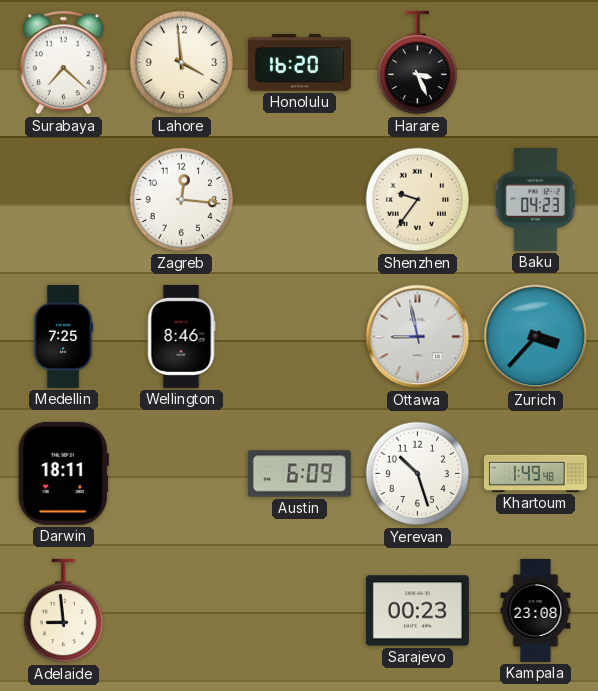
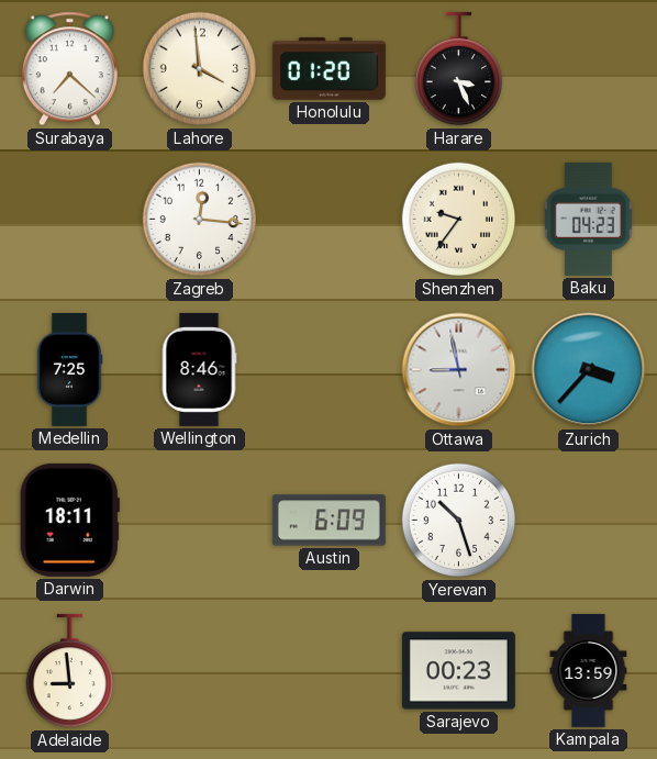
Honolulu: 16:20 -> 01:20
Khartoum: 1:49 -> none
Kampala: 23:08 -> 13:59
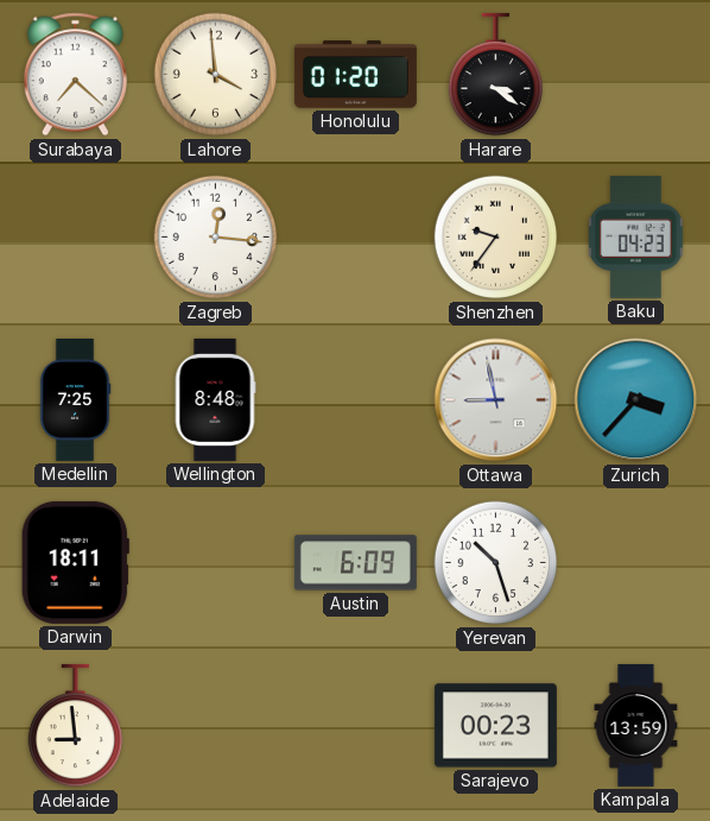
Harare: 3:26 -> 3:21
Wellington: 8:46 -> 8:48
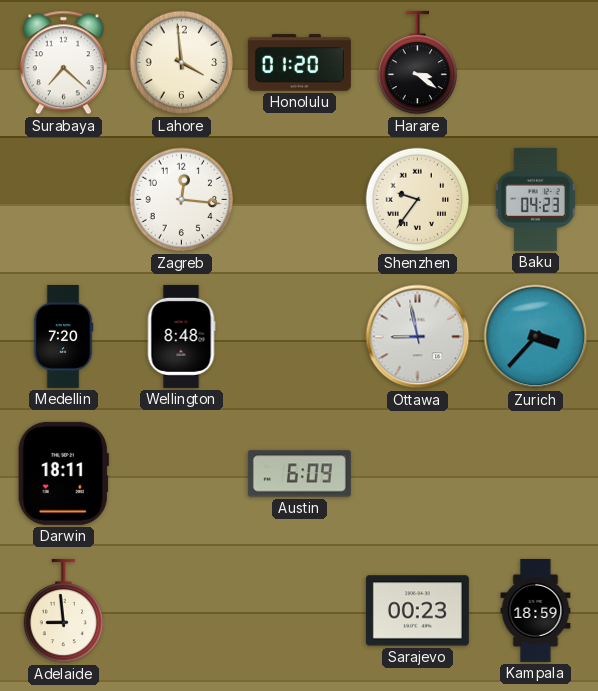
Medellin: 7:25 -> 7:20
Yerevan: 10:27 -> none
Kampala: 13:59 -> 18:59
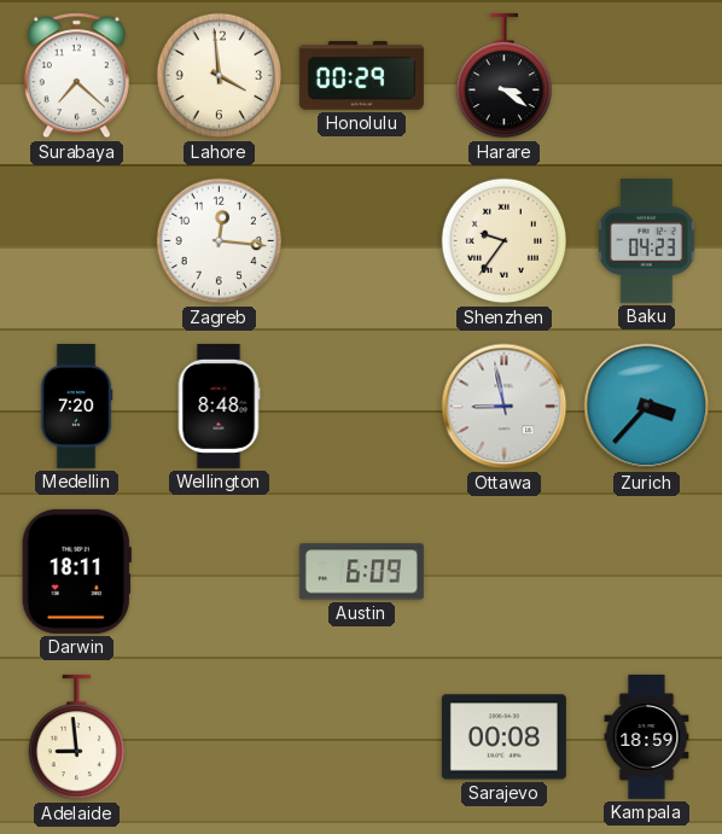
Honolulu: 01:20 -> 00:29
Sarajevo: 00:23 -> 00:08
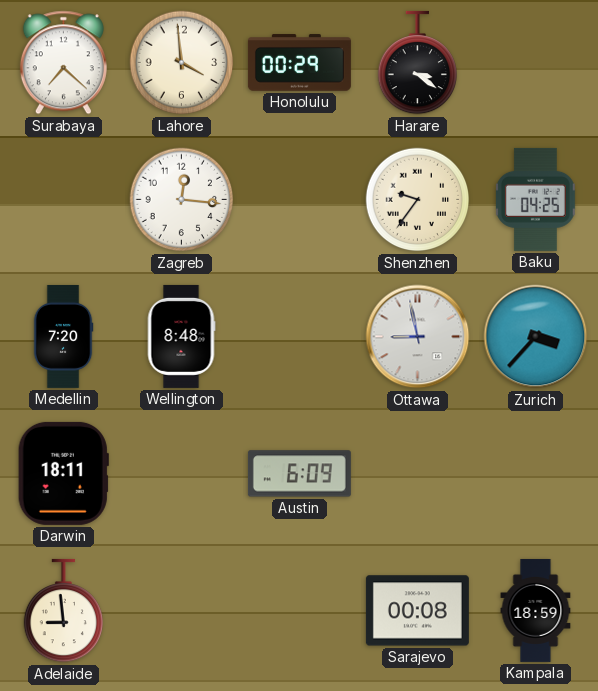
Baku: 04:23 -> 04:25
